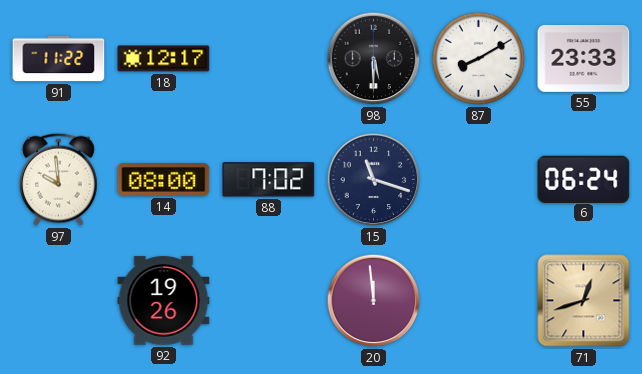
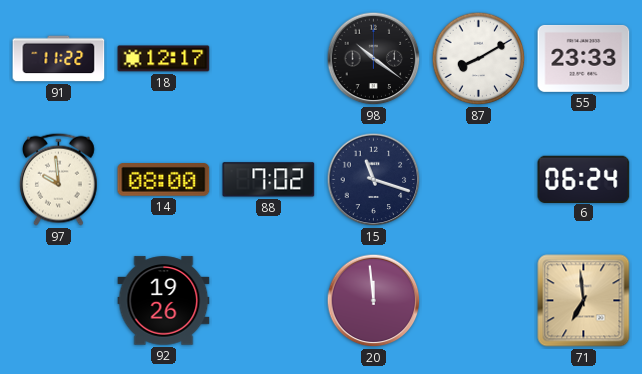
98: 5:30 -> 10:21
71: 12:42 -> 6:59
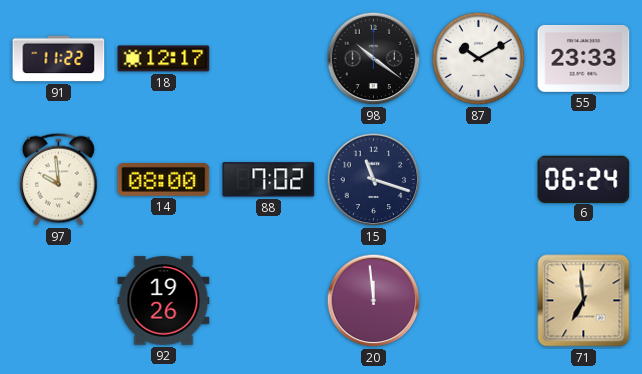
87: 8:10 -> 10:10
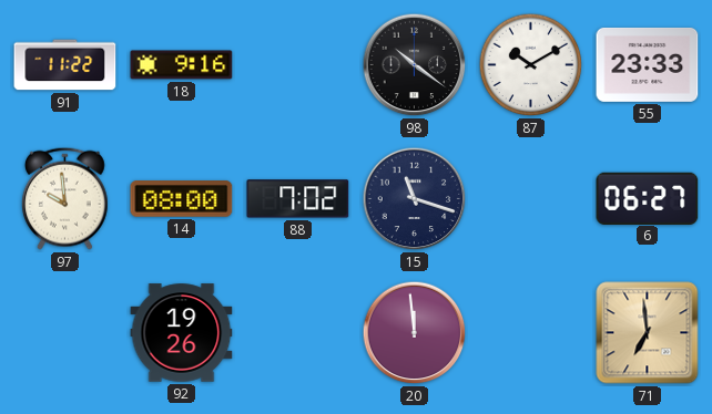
18: 12:17 -> 9:16
6: 06:24 -> 06:27
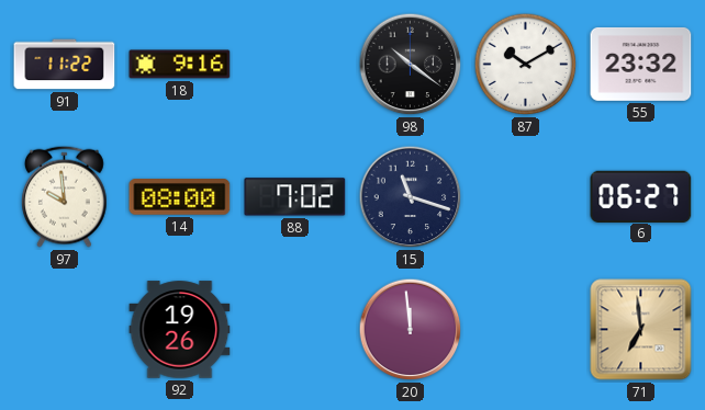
55: 23:33 -> 23:32
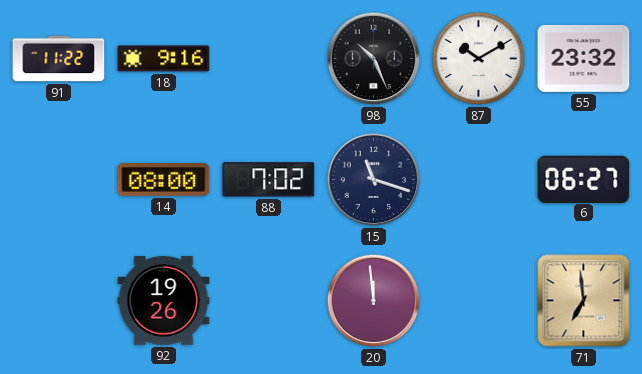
98: 10:21 -> 10:26
97: 9:59 -> none
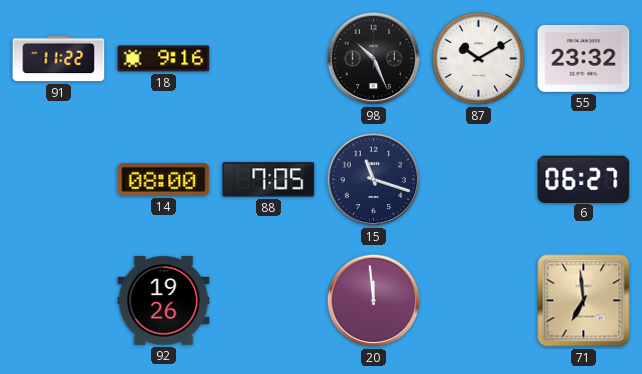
88: 7:02 -> 7:05
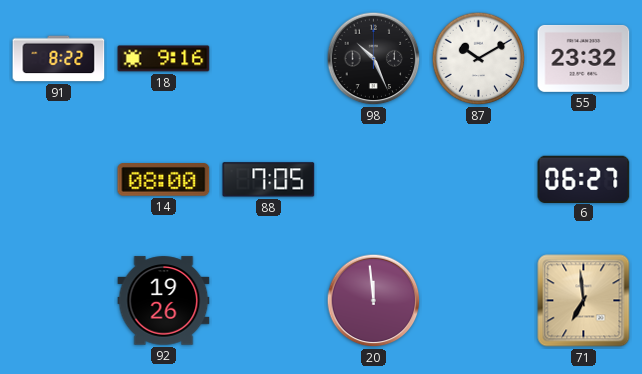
91: 11:22 -> 8:22
15: 11:18 -> none
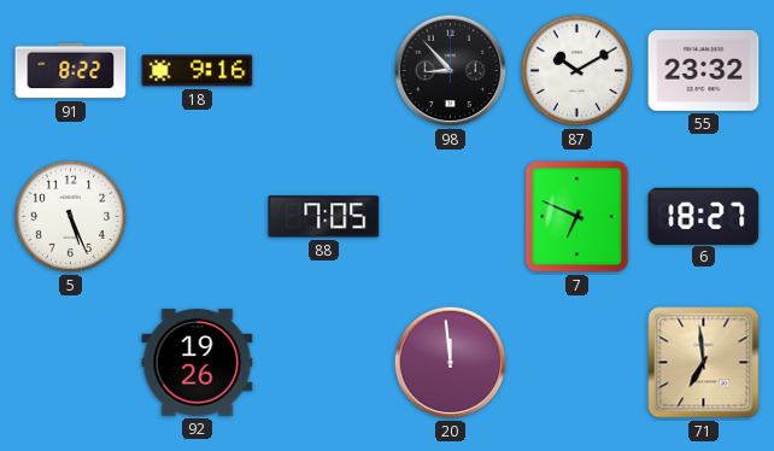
98: 10:26 -> 8:53
5: none -> 5:26
14: 08:00 -> none
7: none -> 6:49
6: 06:27 -> 18:27
